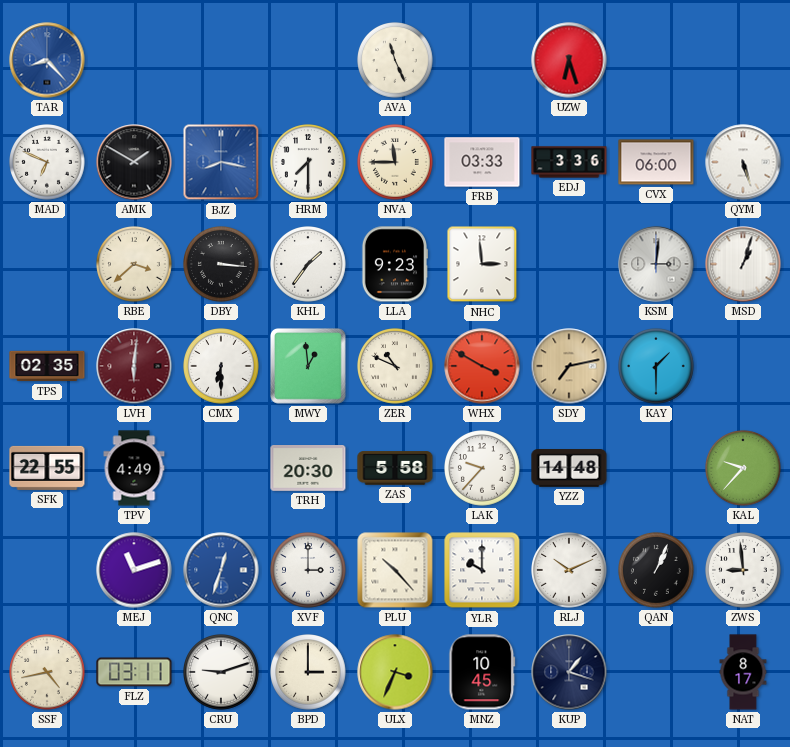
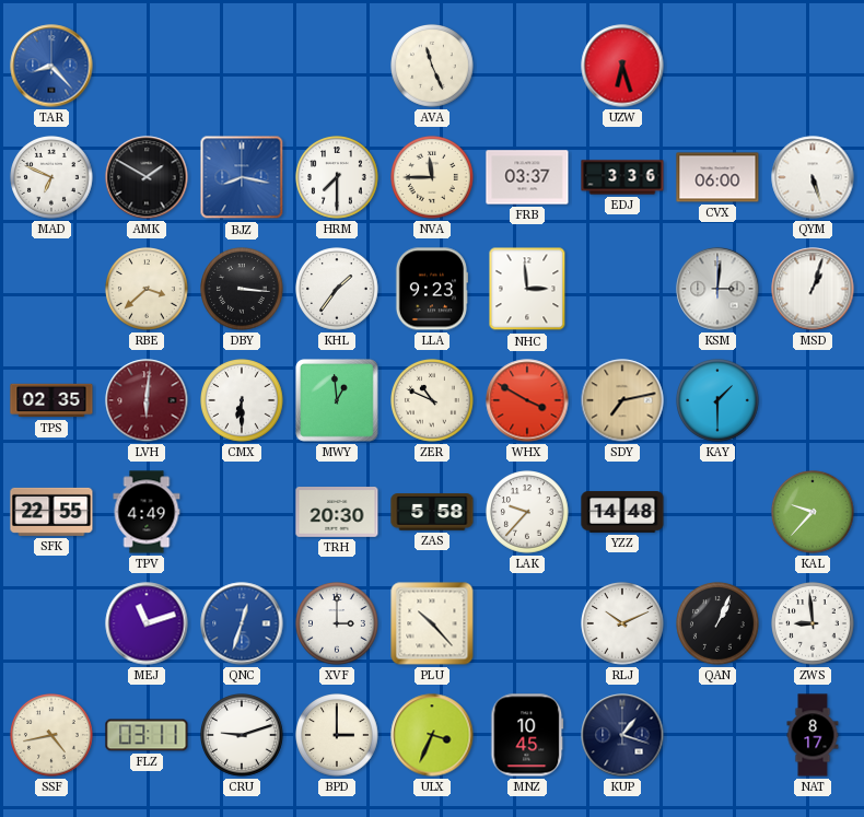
FRB: 03:33 -> 03:37
YLR: 10:00 -> none
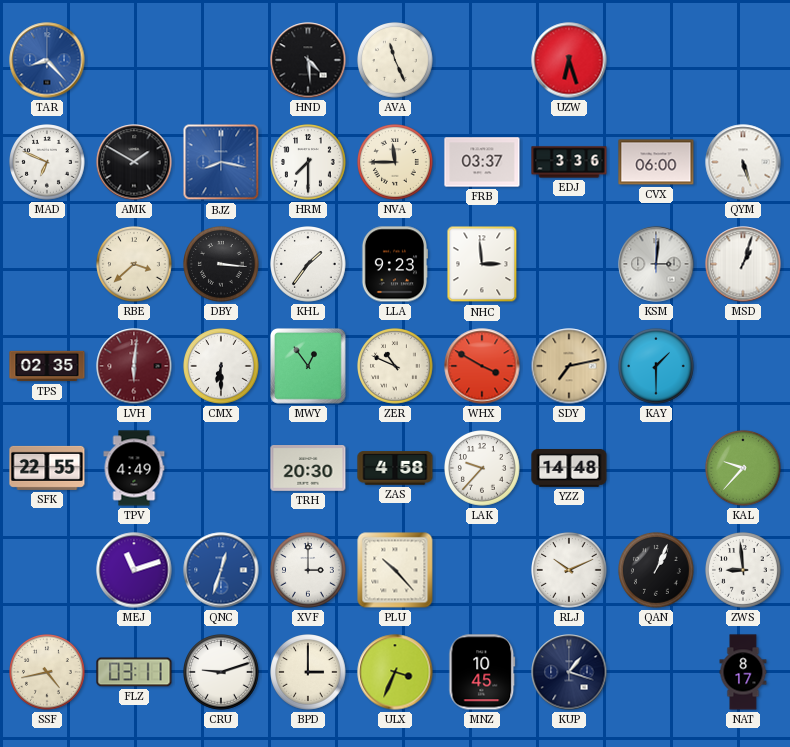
HND: none -> 4:29
MWY: 12:59 -> 12:54
ZAS: 5:58 -> 4:58
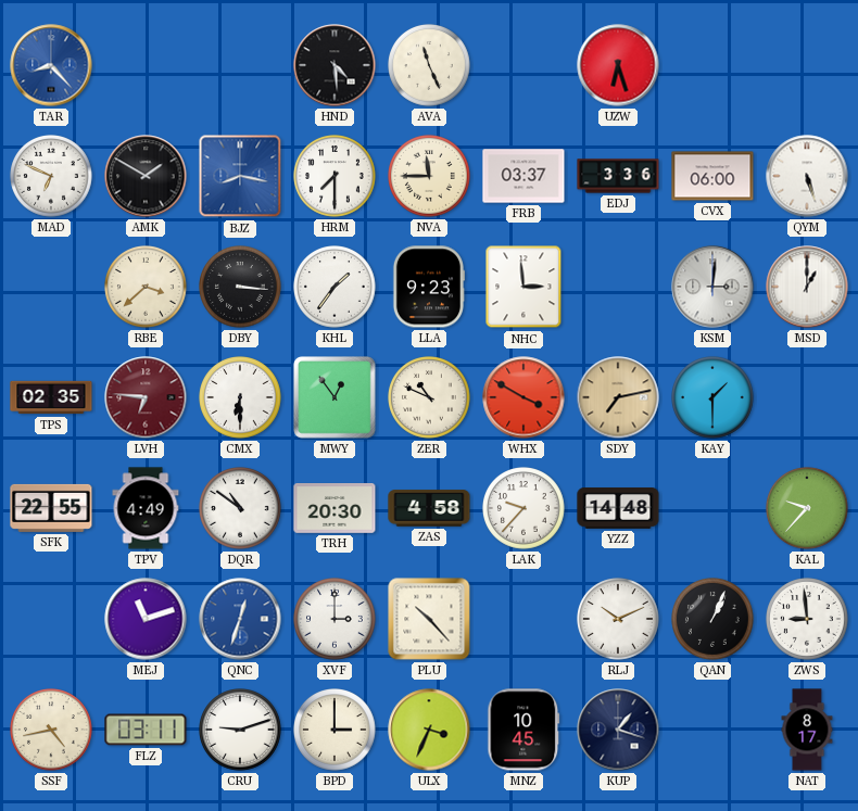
MSD: 1:03 -> 1:00
LVH: 6:01 -> 6:46
DQR: none -> 10:51
